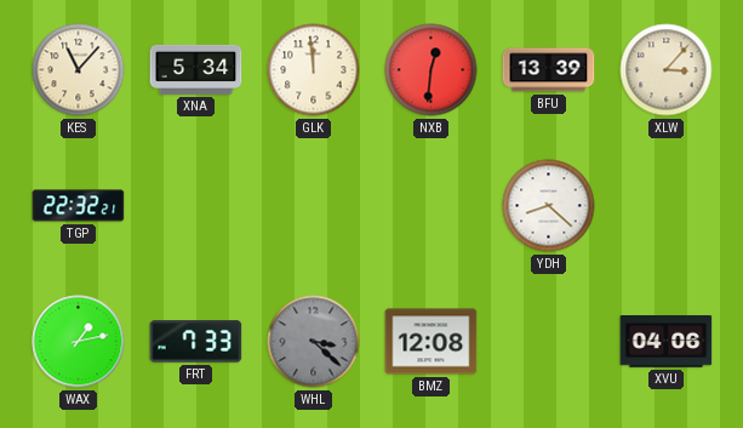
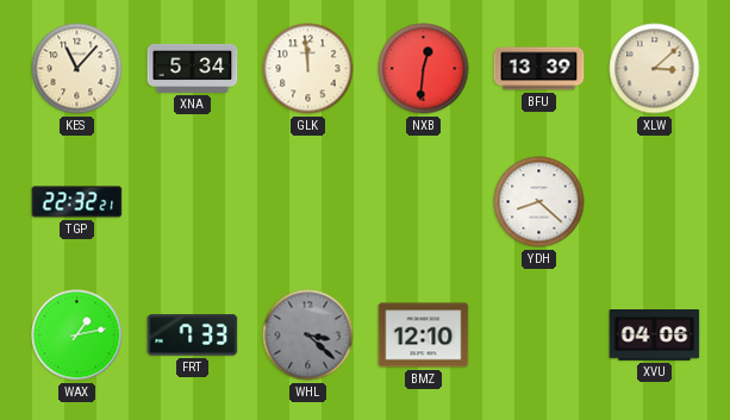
XLW: 3:07 -> 3:08
BMZ: 12:08 -> 12:10
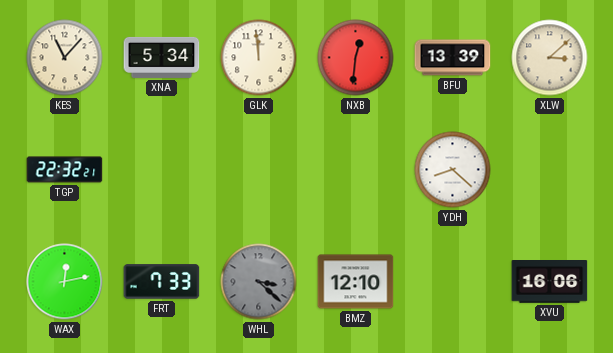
WAX: 1:13 -> 12:13
XVU: 04:06 -> 16:06
